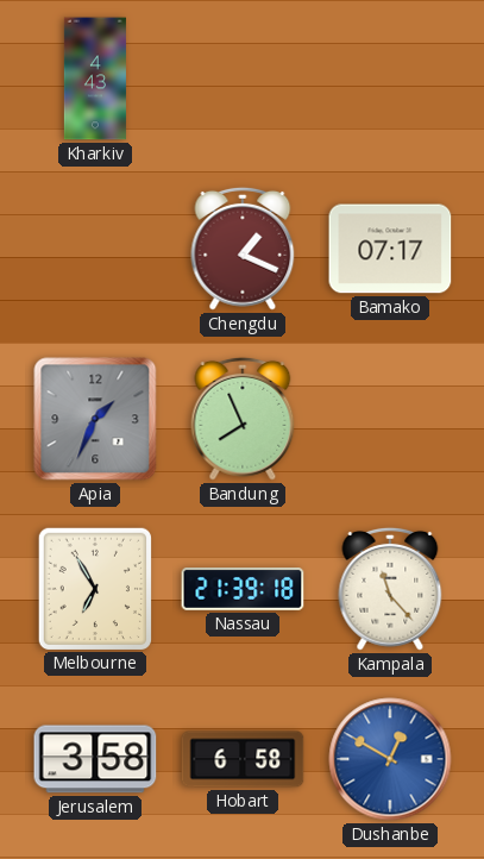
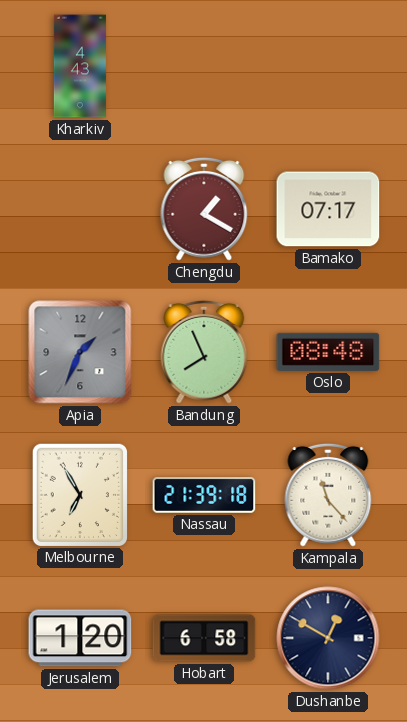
Chengdu: 1:19 -> 1:20
Oslo: none -> 08:48
Jerusalem: 3:58 -> 1:20
Dushanbe dial: blue -> navy
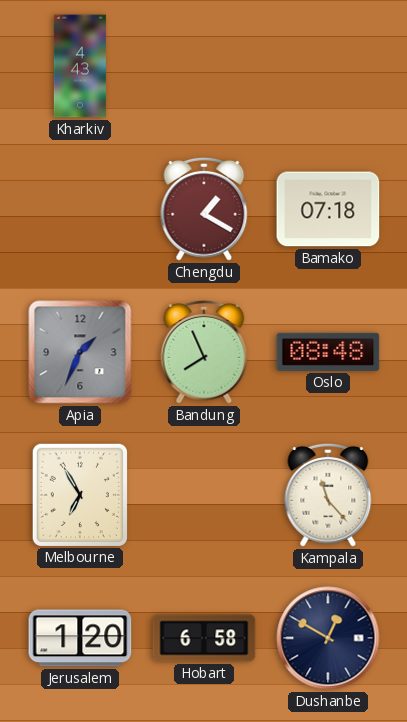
Bamako: 07:17 -> 07:18
Nassau: 21:39 -> none
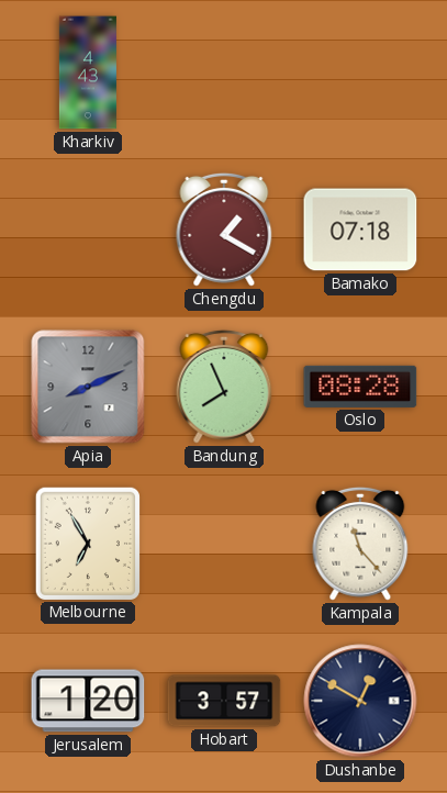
Apia: 1:34 -> 8:11
Oslo: 08:48 -> 08:28
Hobart: 6:58 -> 3:57
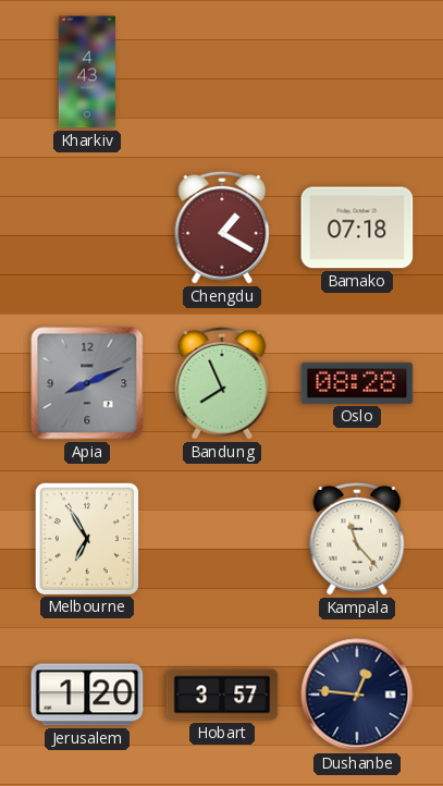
Dushanbe: 12:50 -> 12:46
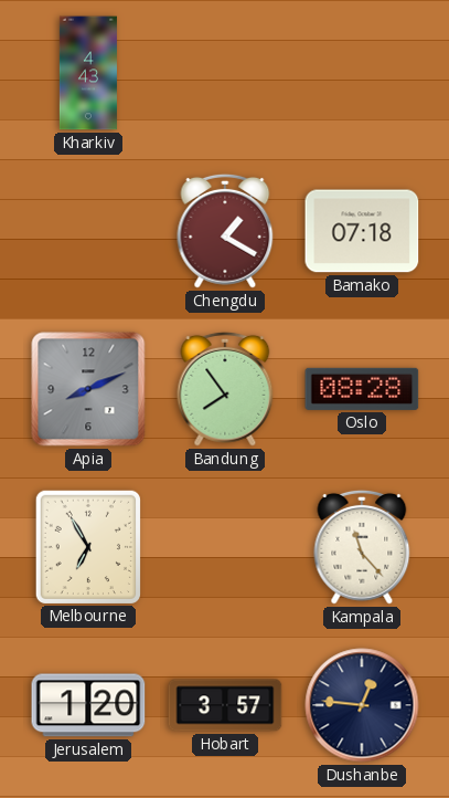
Bandung: 7:56 -> 7:54
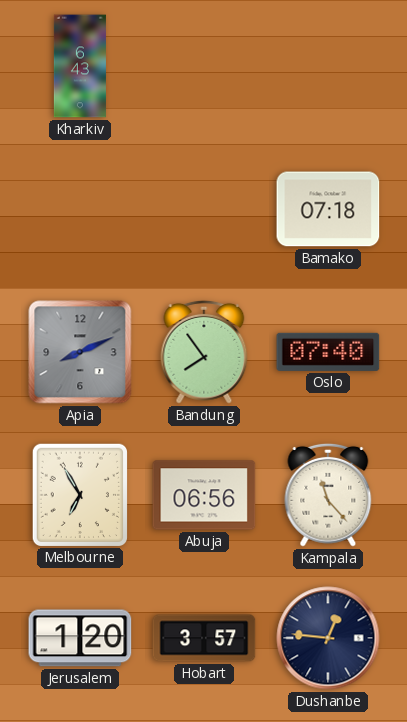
Kharkiv: 4:43 -> 6:43
Chengdu: 1:20 -> none
Oslo: 08:28 -> 07:40
Abuja: none -> 06:56
